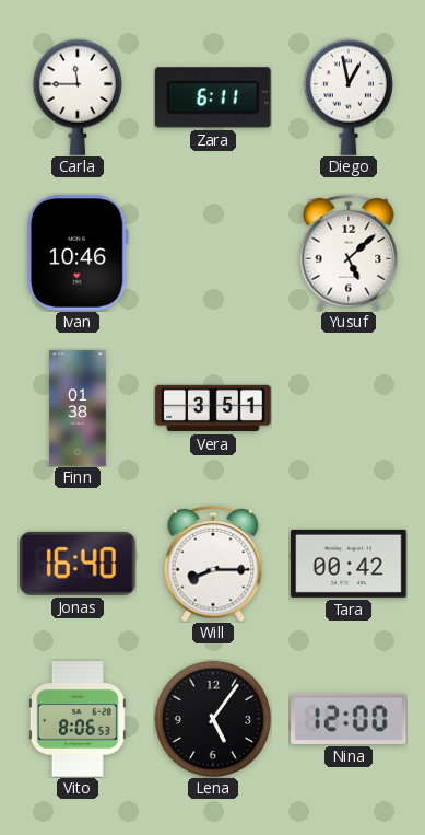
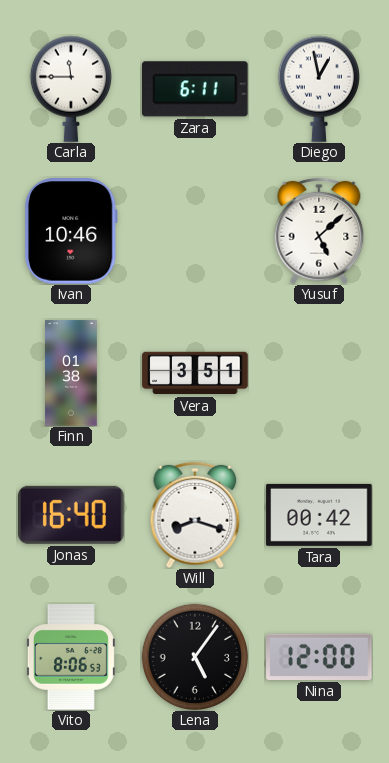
Will: 8:15 -> 8:18
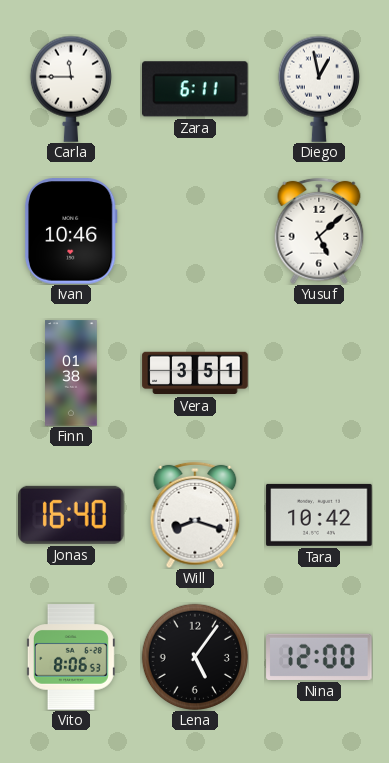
Tara: 00:42 -> 10:42
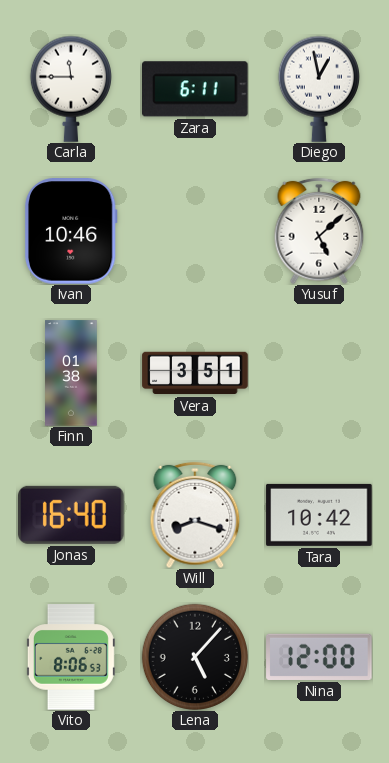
Lena: 5:06 -> 5:07
